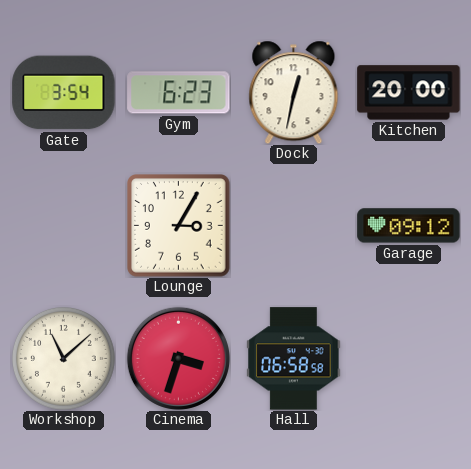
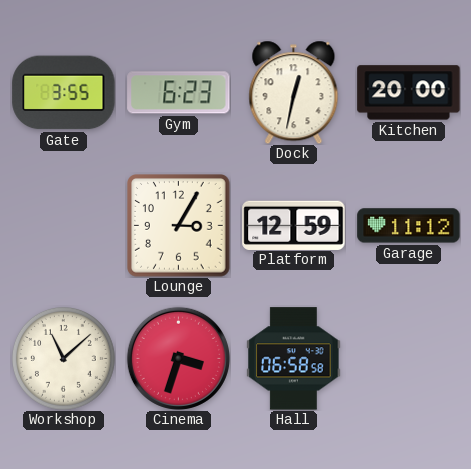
Gate: 3:54 -> 3:55
Platform: none -> 12:59
Garage: 09:12 -> 11:12
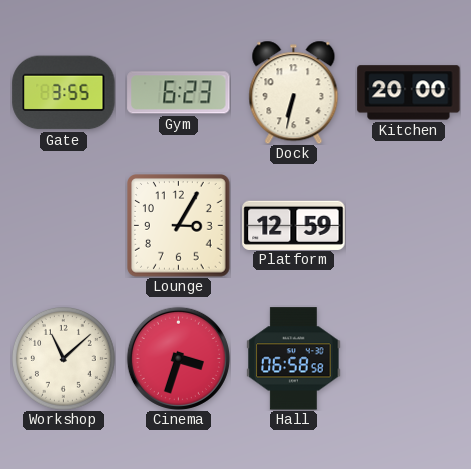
Dock: 12:32 -> 6:32
Garage: 11:12 -> none
